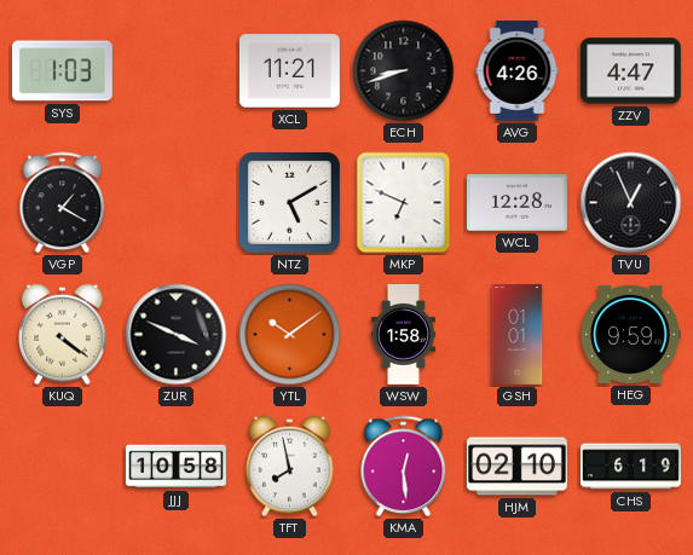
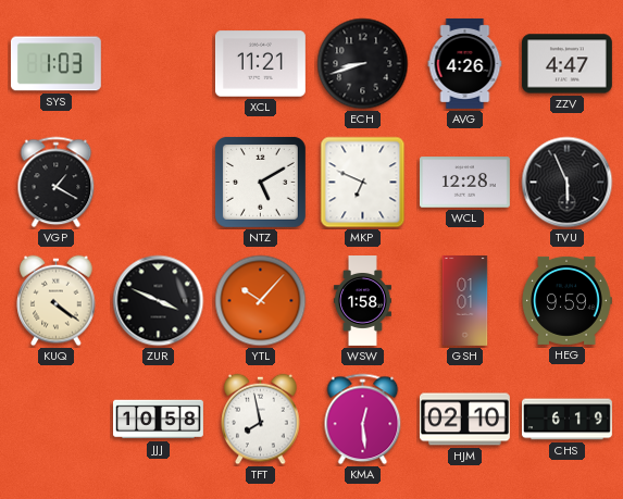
TVU: 12:56 -> 5:56
YTL: 10:09 -> 10:07
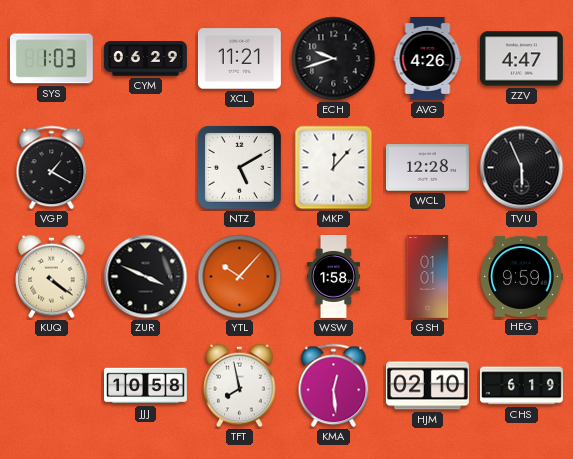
CYM: none -> 06:29
ECH: 8:42 -> 9:42
MKP: 6:49 -> 12:07
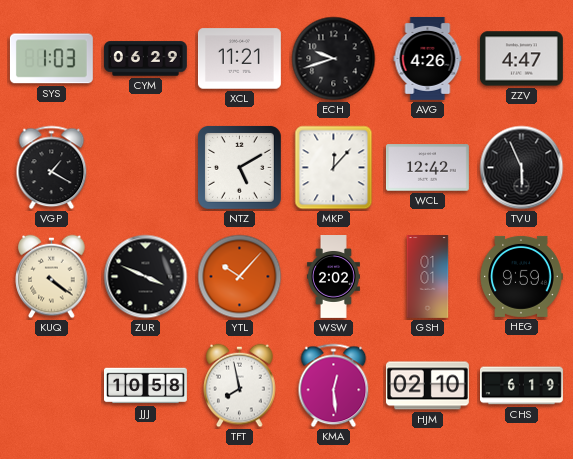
WCL: 12:28 -> 12:42
WSW: 1:58 -> 2:02
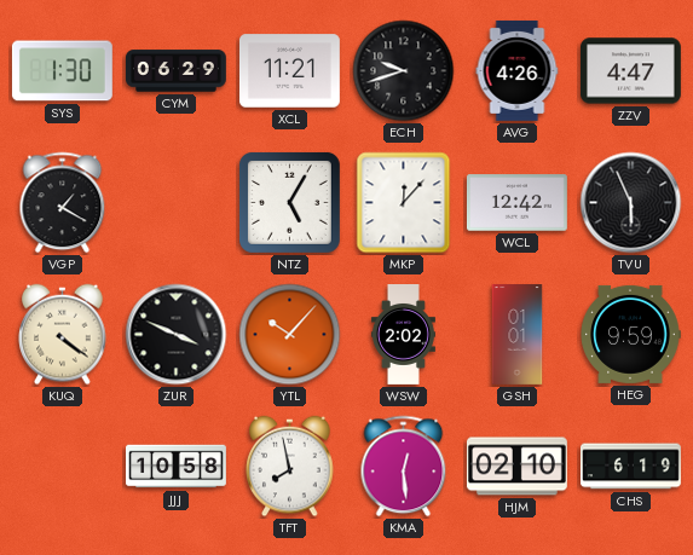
SYS: 1:03 -> 1:30
NTZ: 5:10 -> 5:05
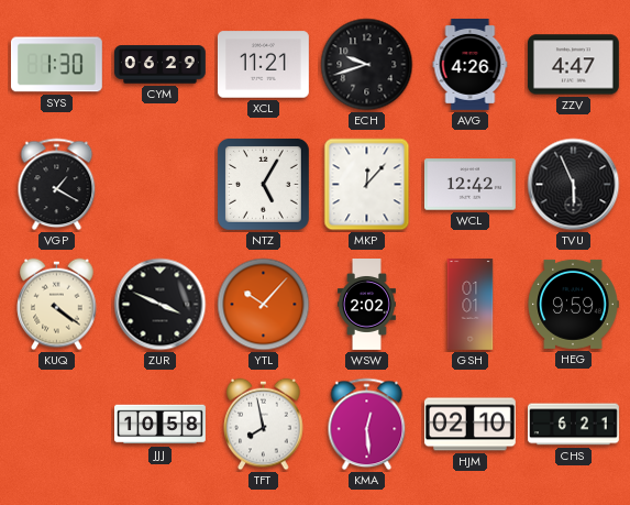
CHS: 6:19 -> 6:21
